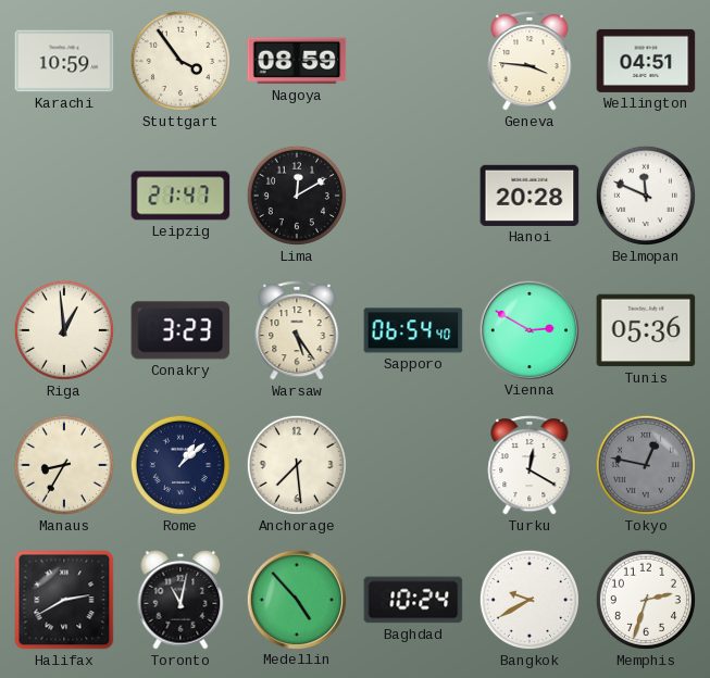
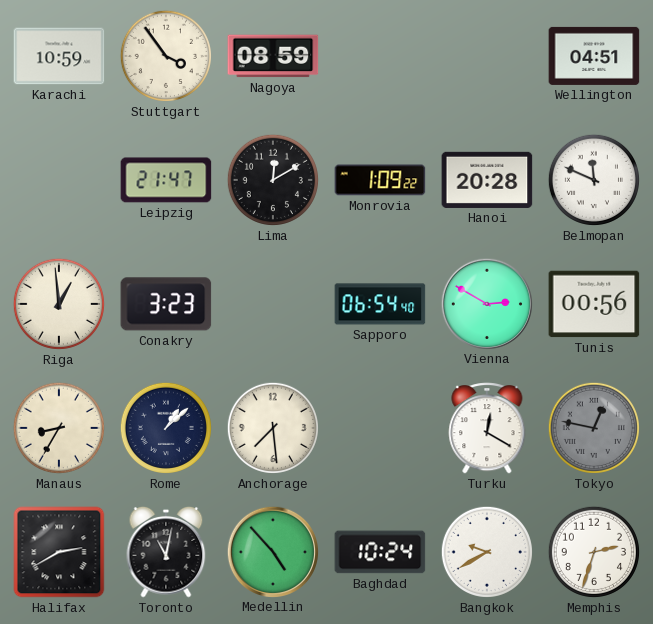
Geneva: 3:46 -> none
Monrovia: none -> 1:09
Warsaw: 5:24 -> none
Tunis: 05:36 -> 00:56
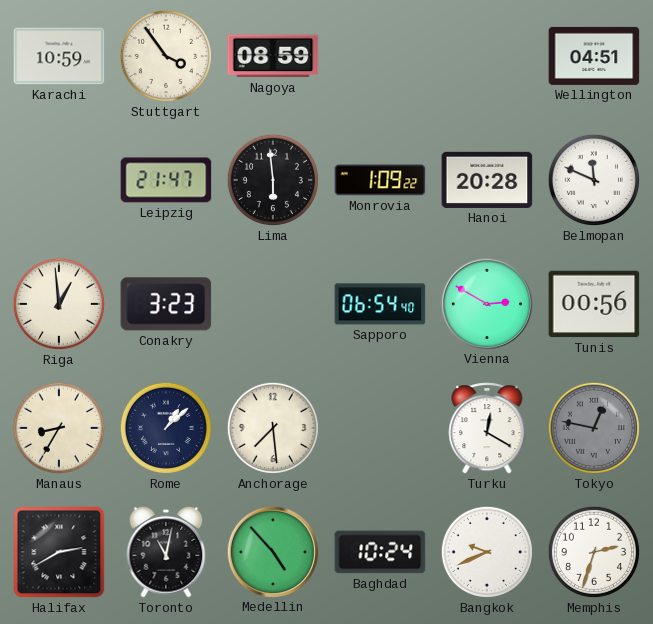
Lima: 12:10 -> 5:59
Bangkok: 9:40 -> 9:41
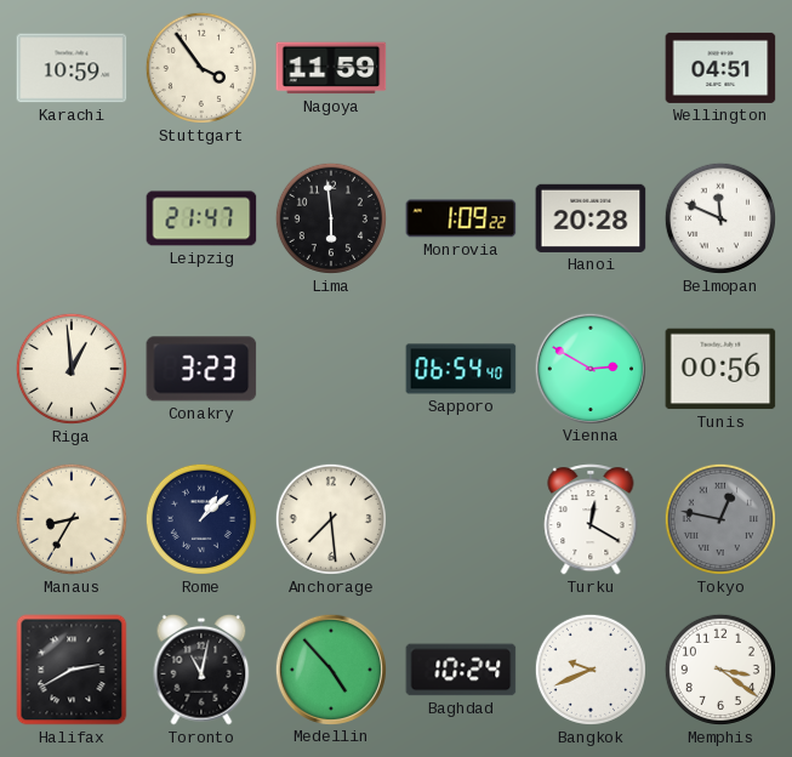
Nagoya: 08:59 -> 11:59
Memphis: 2:33 -> 3:21
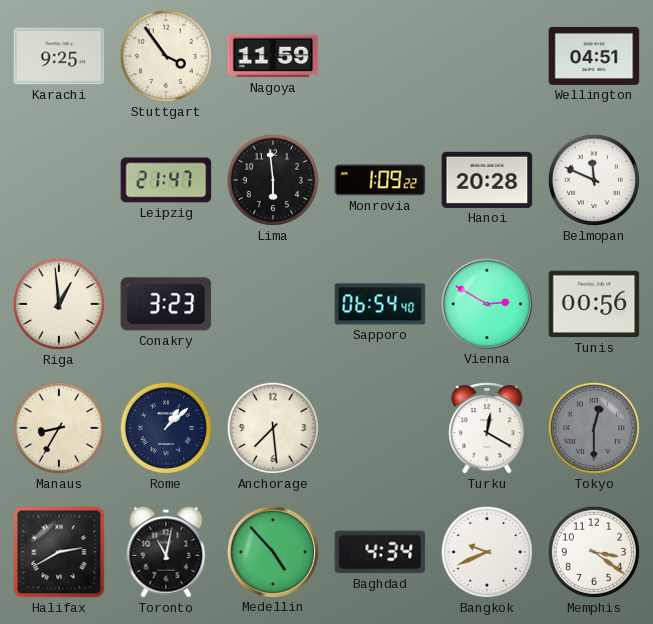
Karachi: 10:59 -> 9:25
Tokyo: 12:47 -> 12:30
Baghdad: 10:24 -> 4:34
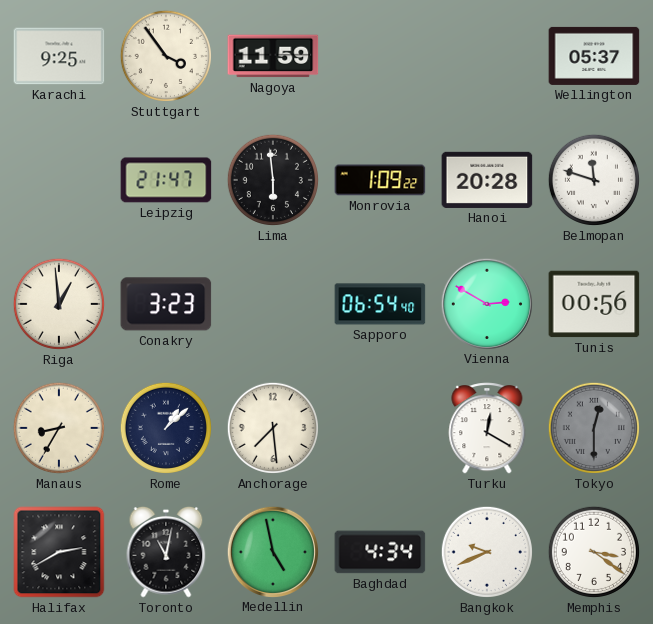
Wellington: 04:51 -> 05:37
Belmopan: 11:49 -> 11:48
Medellin: 4:53 -> 4:58
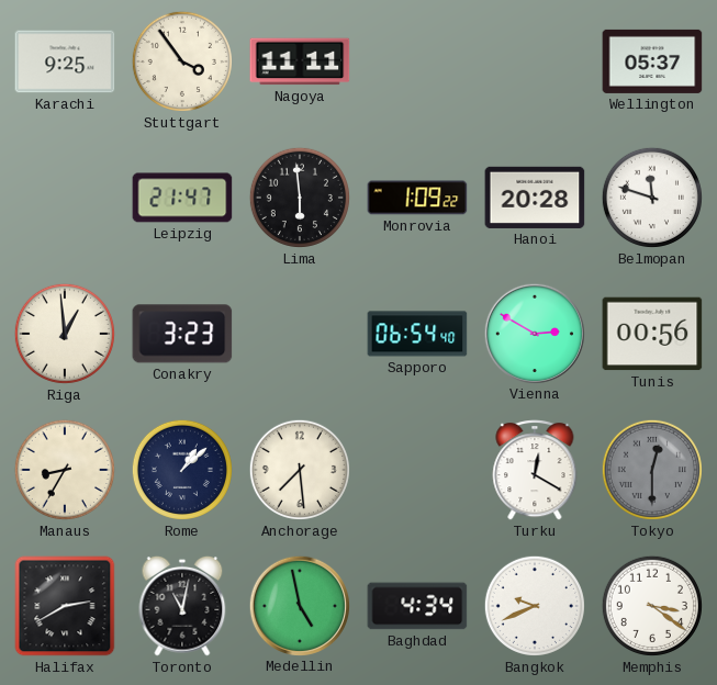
Nagoya: 11:59 -> 11:11
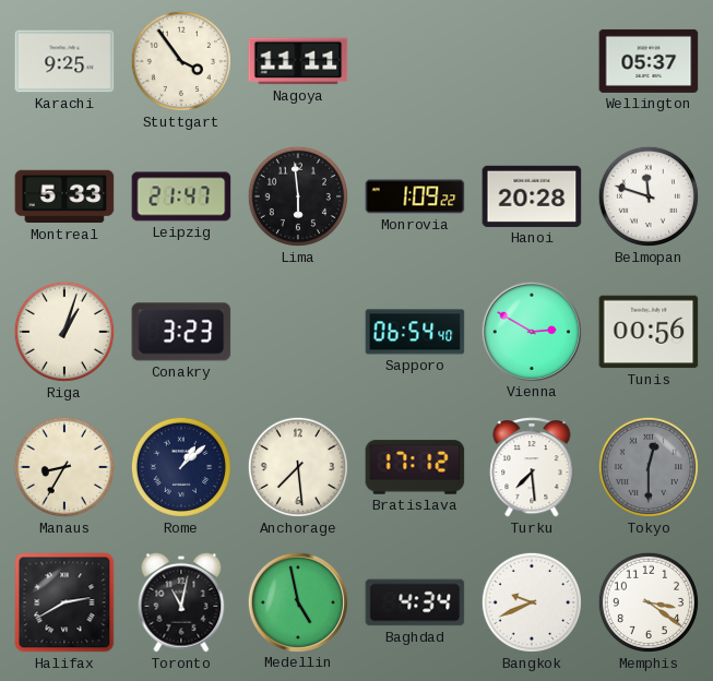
Montreal: none -> 5:33
Riga: 12:59 -> 1:03
Bratislava: none -> 17:12
Turku: 12:20 -> 7:29
